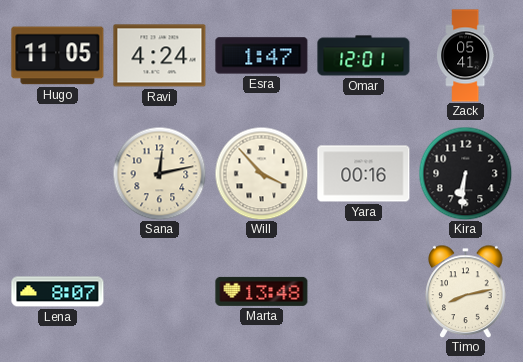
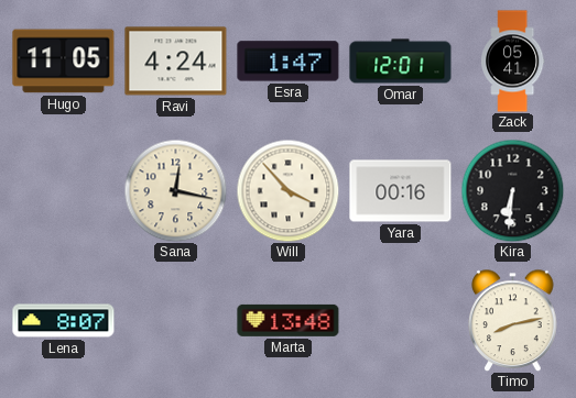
Sana: 12:13 -> 12:17
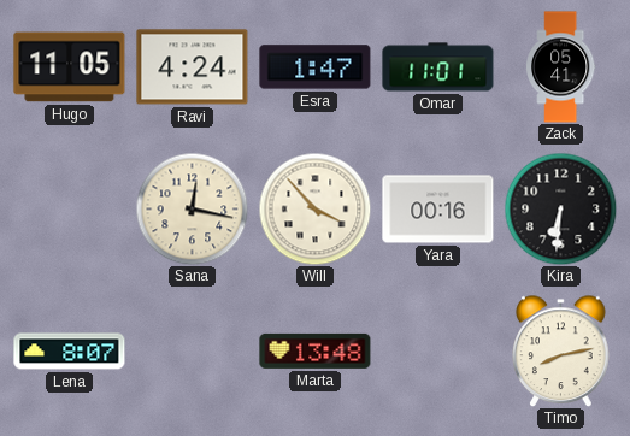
Omar: 12:01 -> 11:01
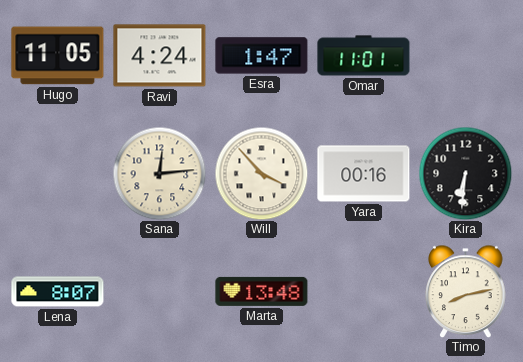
Zack: 05:41 -> none
Sana: 12:17 -> 12:14
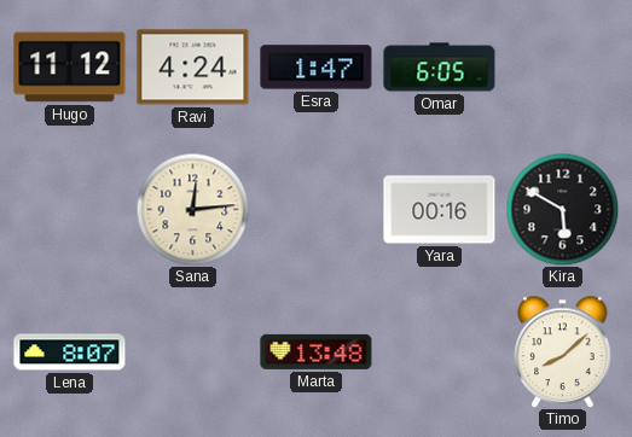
Hugo: 11:05 -> 11:12
Omar: 11:01 -> 6:05
Will: 3:53 -> none
Kira: 6:31 -> 5:50
Timo: 8:13 -> 8:08
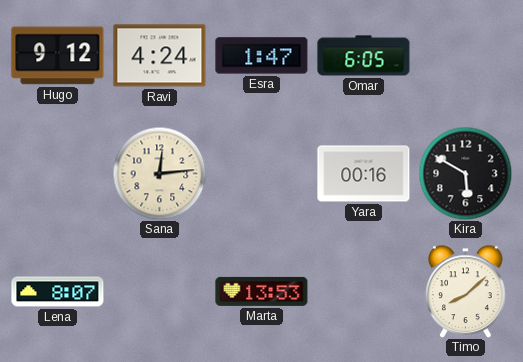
Hugo: 11:12 -> 9:12
Marta: 13:48 -> 13:53
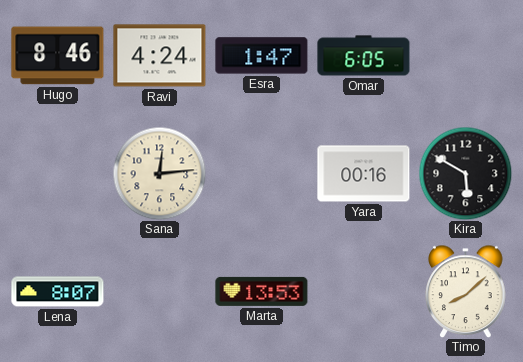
Hugo: 9:12 -> 8:46
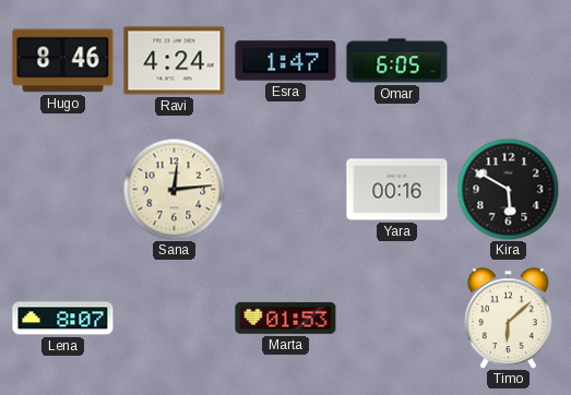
Marta: 13:53 -> 01:53
Timo: 8:08 -> 6:08
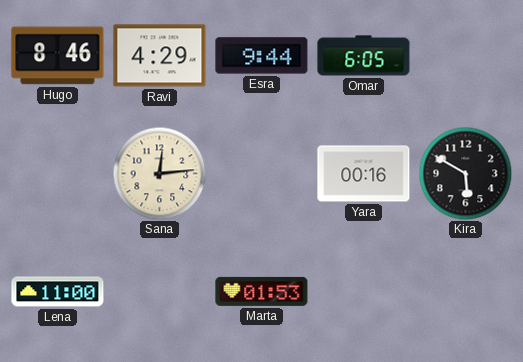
Ravi: 4:24 -> 4:29
Esra: 1:47 -> 9:44
Lena: 8:07 -> 11:00
Timo: 6:08 -> none
